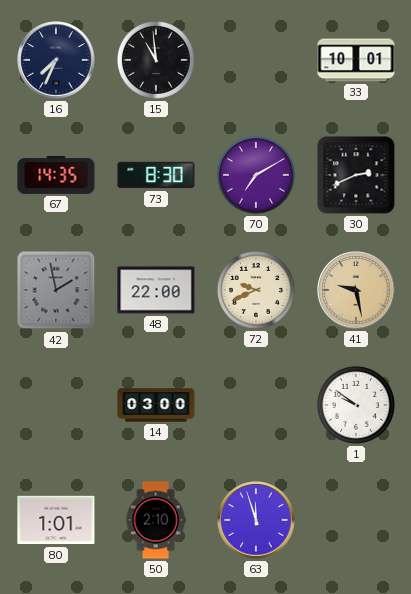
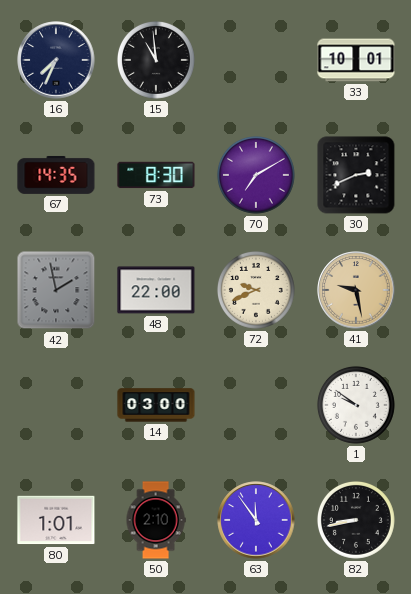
63: 11:57 -> 11:54
82: none -> 8:43
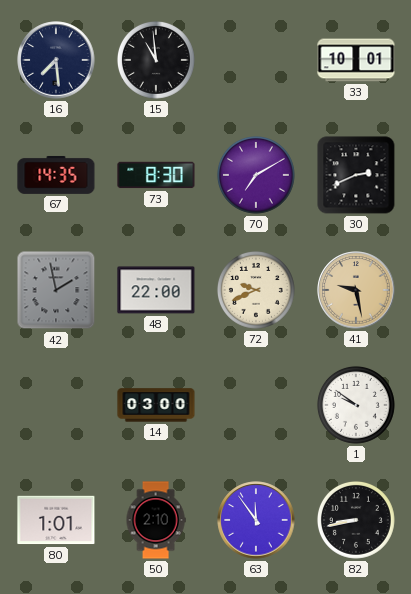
16: 7:34 -> 7:29
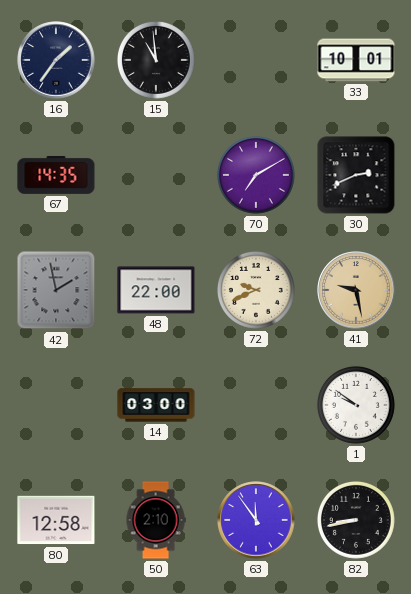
16: 7:29 -> 1:36
73: 8:30 -> none
80: 1:01 -> 12:58
